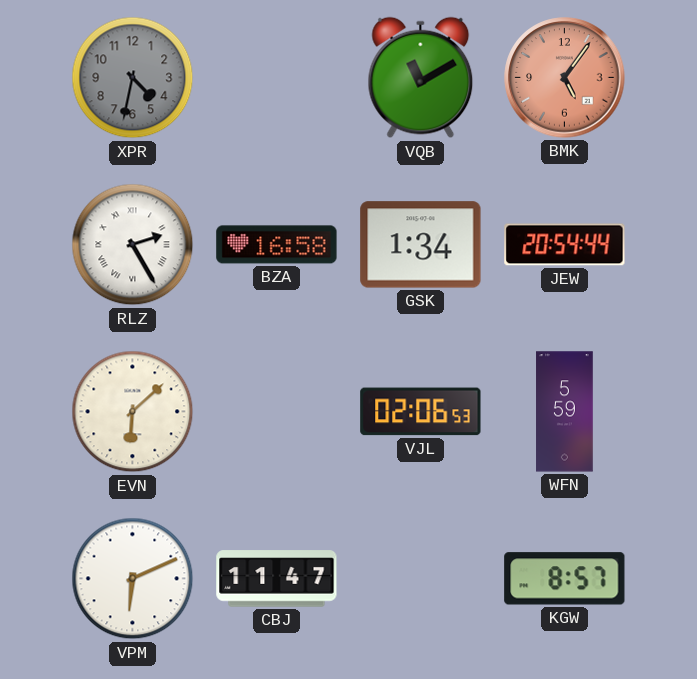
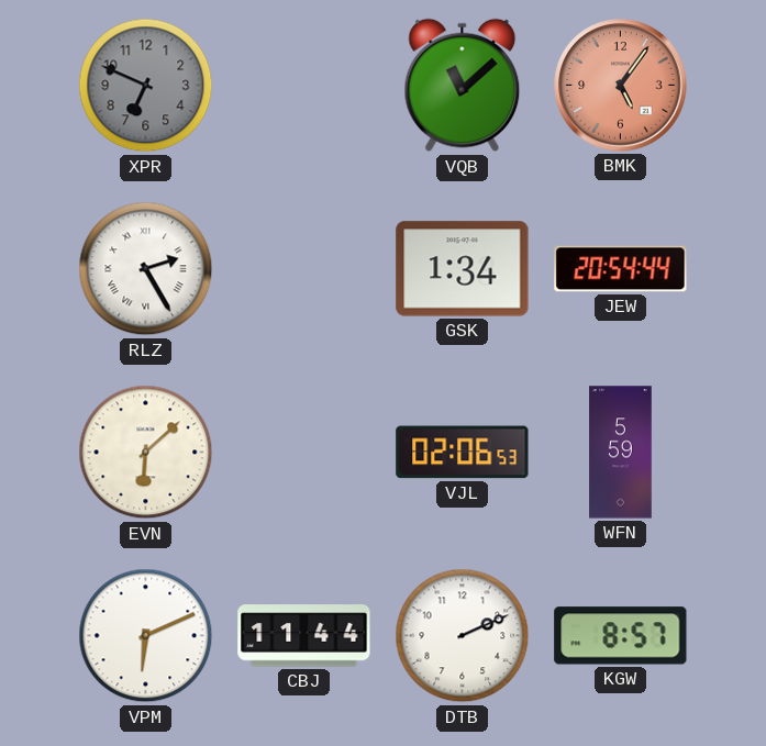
XPR: 4:32 -> 6:49
VQB: 11:10 -> 11:08
BZA: 16:58 -> none
CBJ: 11:47 -> 11:44
DTB: none -> 2:11
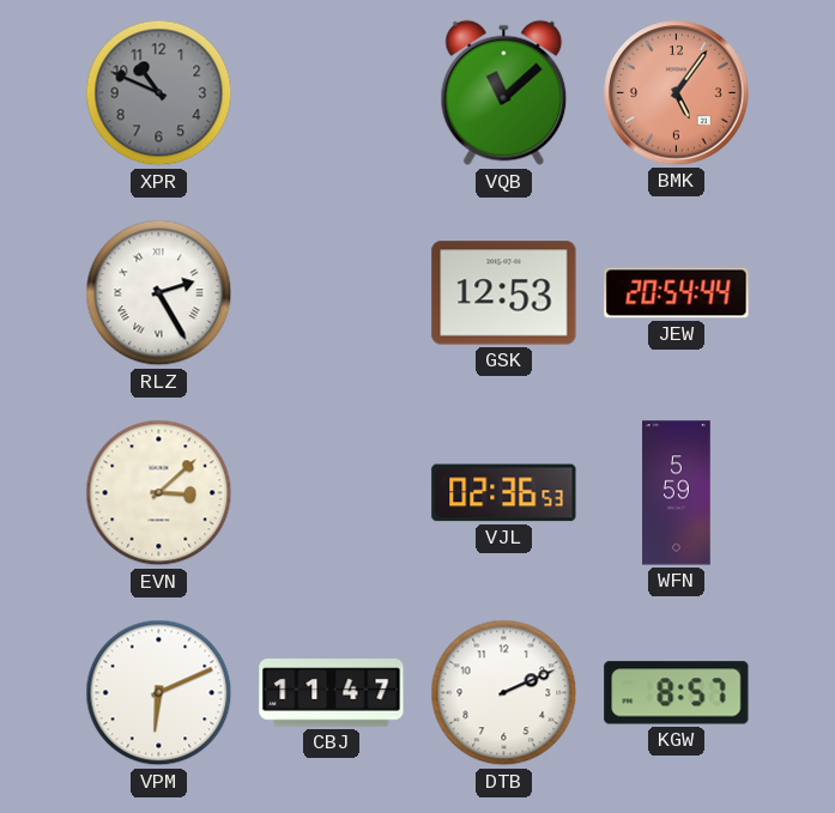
XPR: 6:49 -> 10:49
GSK: 1:34 -> 12:53
EVN: 6:08 -> 3:08
VJL: 02:06 -> 02:36
CBJ: 11:44 -> 11:47
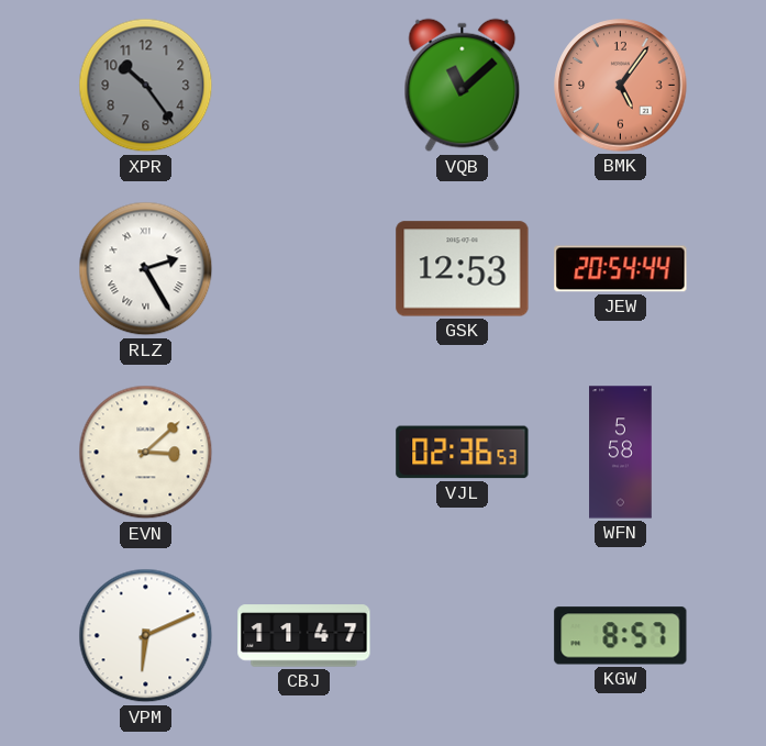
XPR: 10:49 -> 10:24
WFN: 5:59 -> 5:58
DTB: 2:11 -> none
